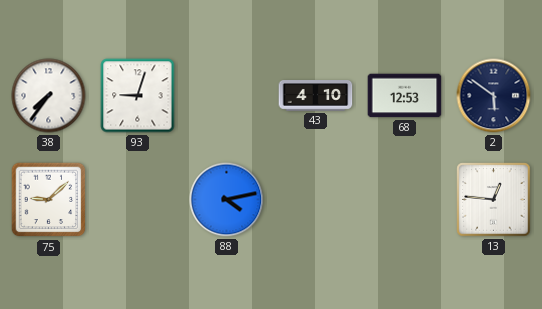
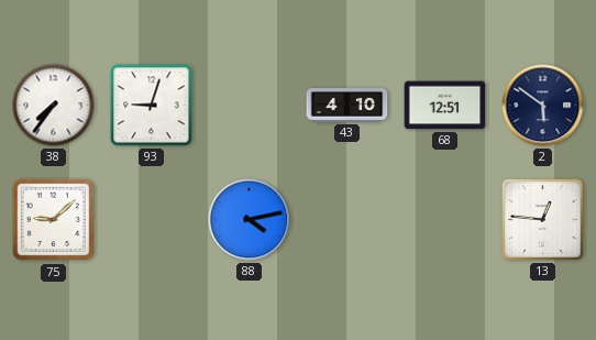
68: 12:53 -> 12:51
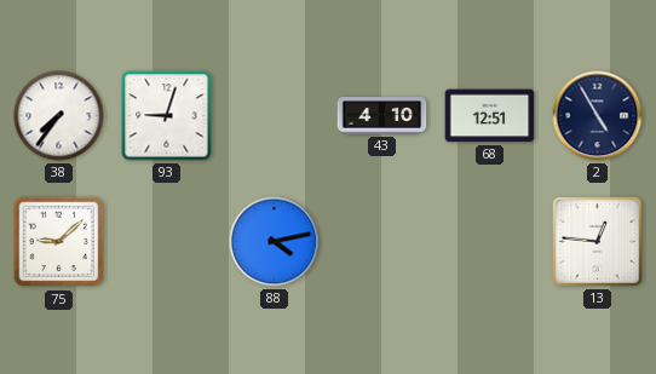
2: 5:51 -> 4:55
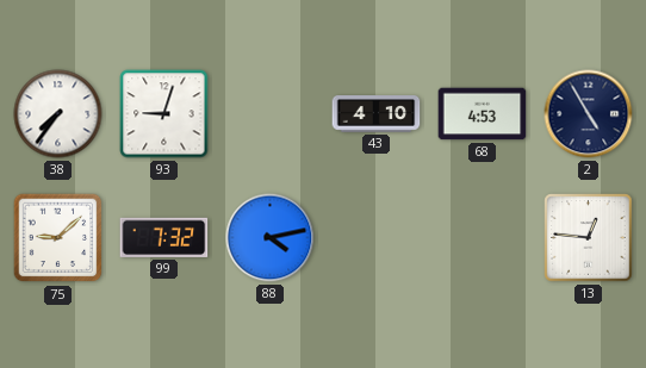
68: 12:51 -> 4:53
99: none -> 7:32
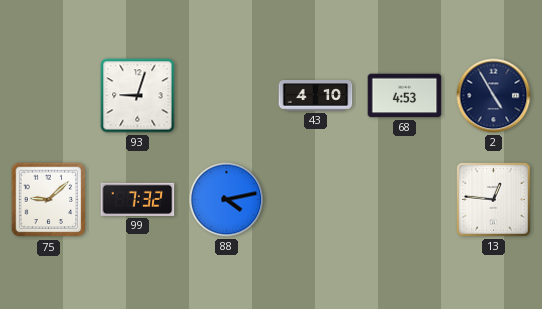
38: 7:36 -> none
